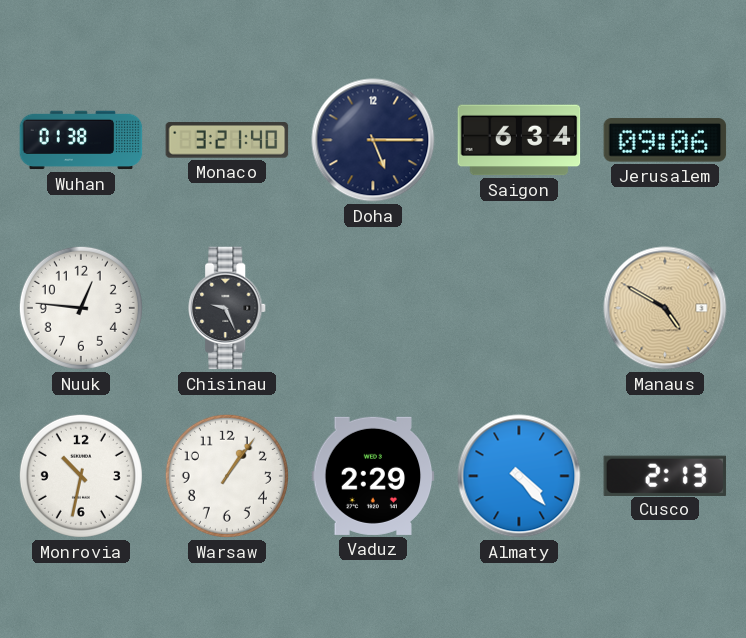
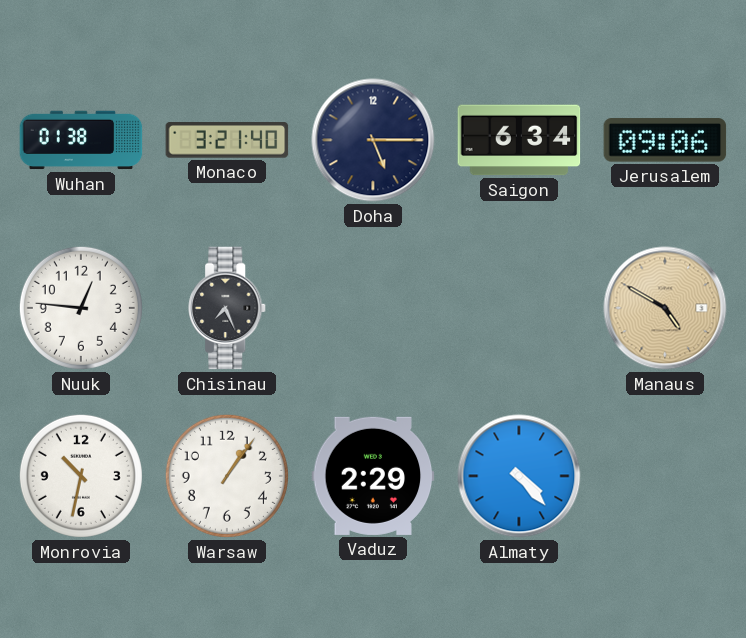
Chisinau: 9:26 -> 7:26
Cusco: 2:13 -> none
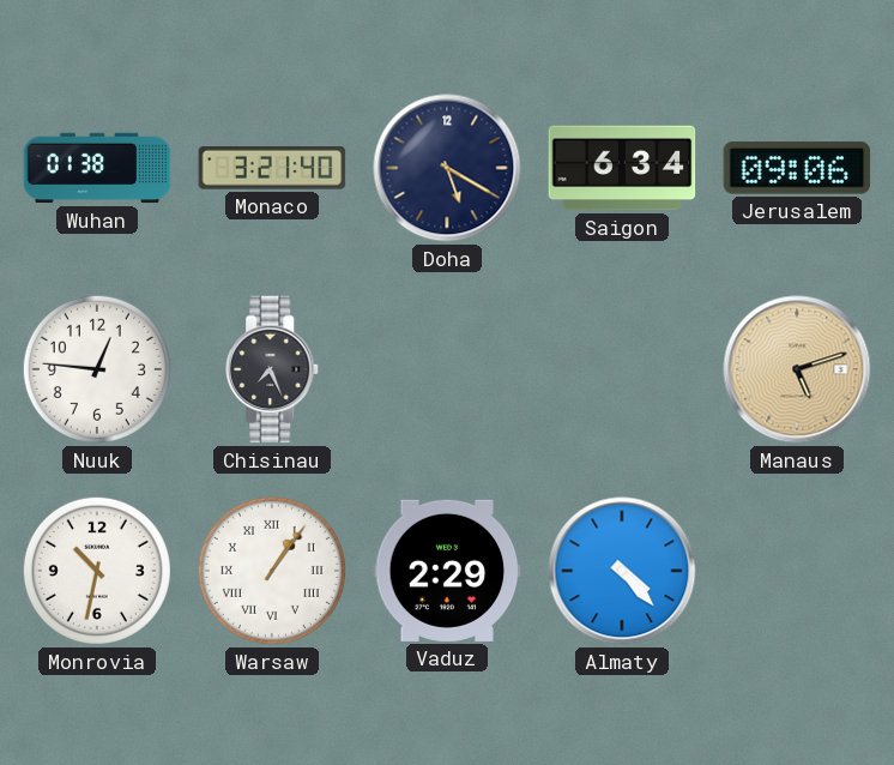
Doha: 5:15 -> 5:20
Manaus: 4:50 -> 5:12
Warsaw numerals: Arabic -> Roman
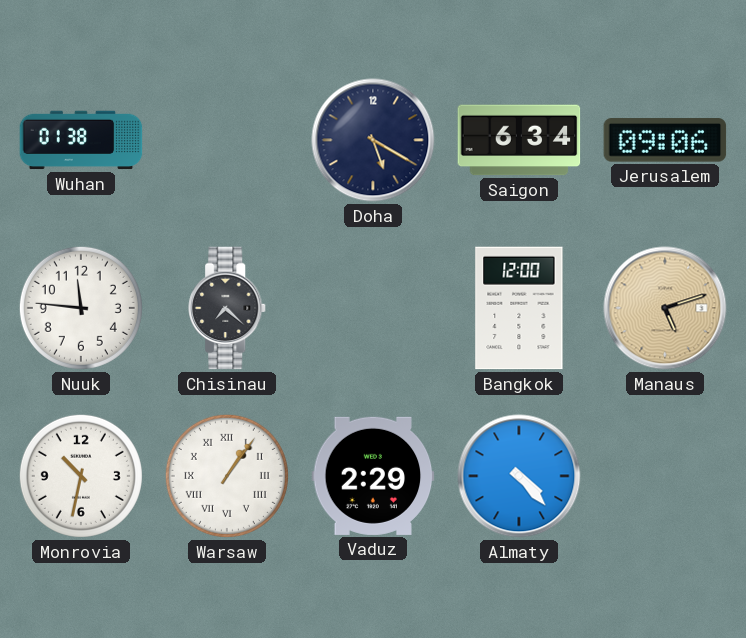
Monaco: 3:21 -> none
Nuuk: 12:46 -> 11:46
Chisinau: 7:26 -> 7:22
Bangkok: none -> 12:00
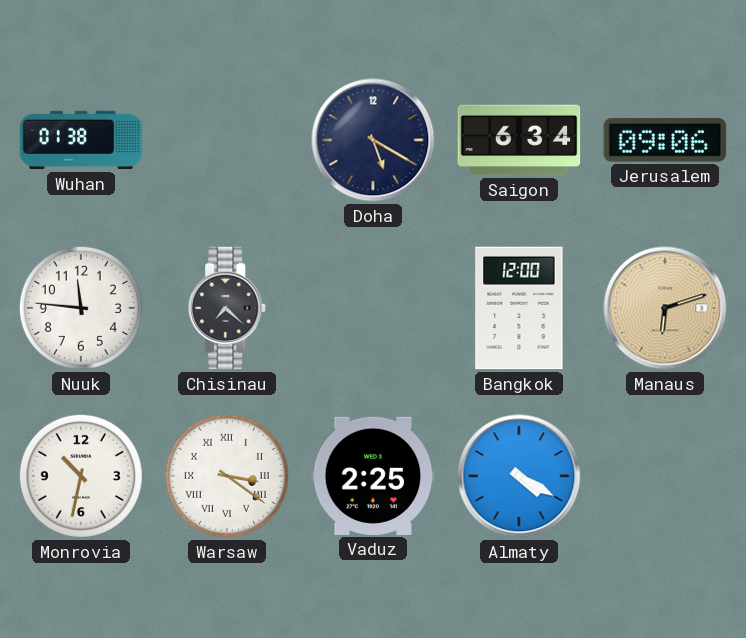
Manaus: 5:12 -> 6:12
Warsaw: 1:06 -> 3:21
Vaduz: 2:29 -> 2:25
Almaty: 4:23 -> 4:20
